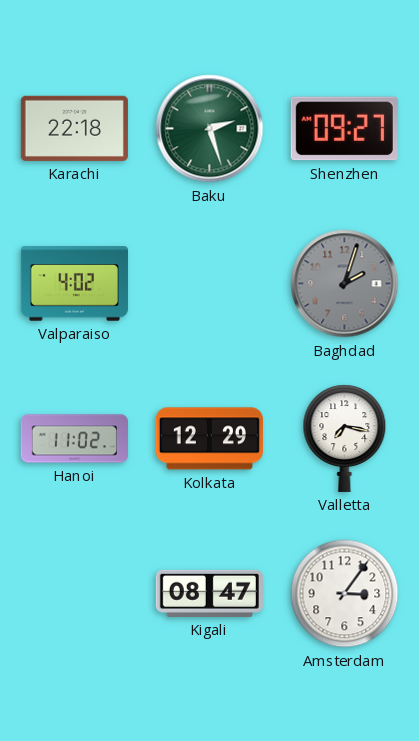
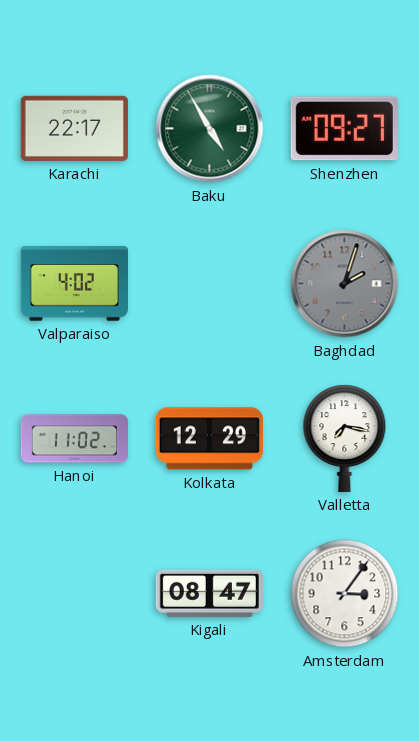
Karachi: 22:18 -> 22:17
Baku: 2:27 -> 4:55
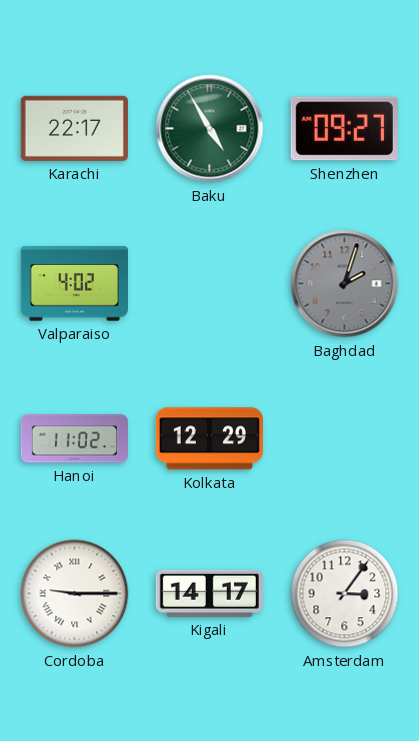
Valletta: 7:17 -> none
Cordoba: none -> 9:15
Kigali: 08:47 -> 14:17
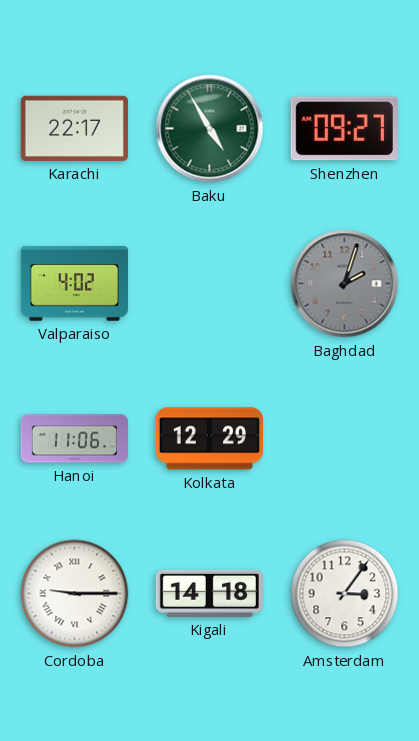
Hanoi: 11:02 -> 11:06
Kigali: 14:17 -> 14:18
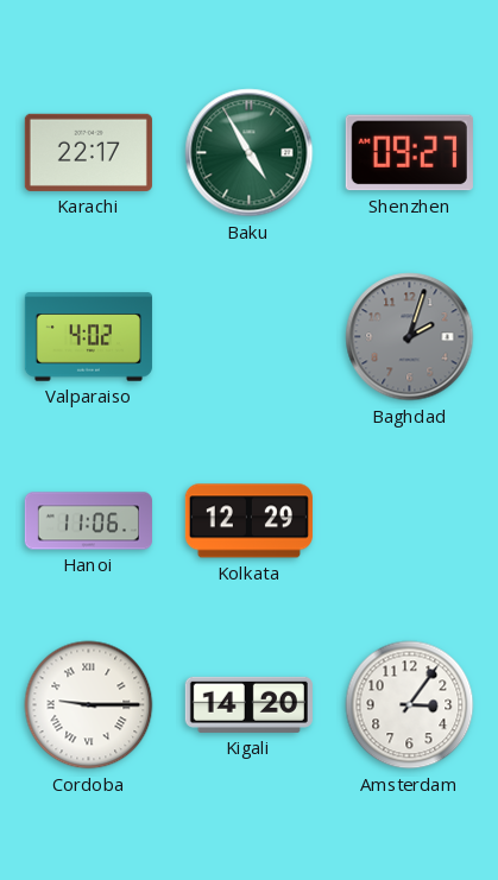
Kigali: 14:18 -> 14:20
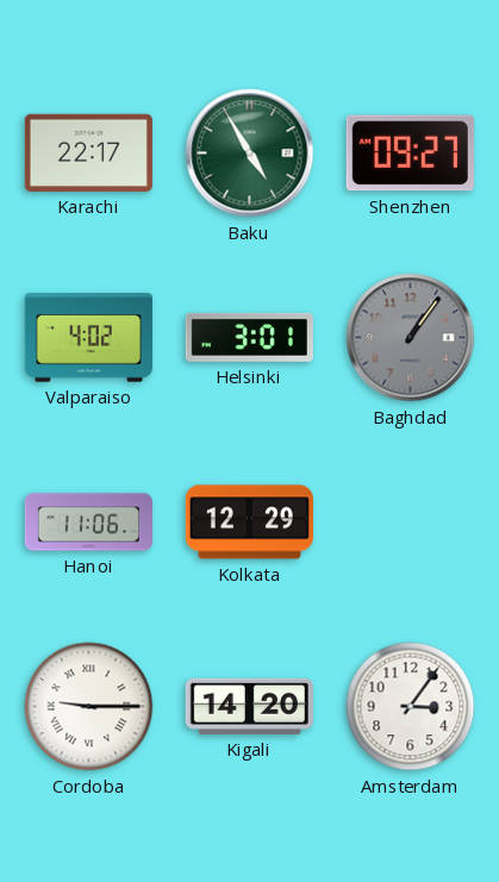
Helsinki: none -> 3:01
Baghdad: 2:03 -> 1:06
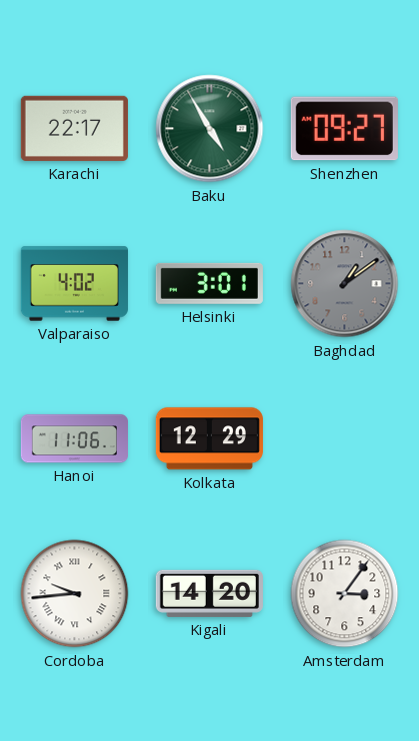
Baghdad: 1:06 -> 1:09
Cordoba: 9:15 -> 9:44
